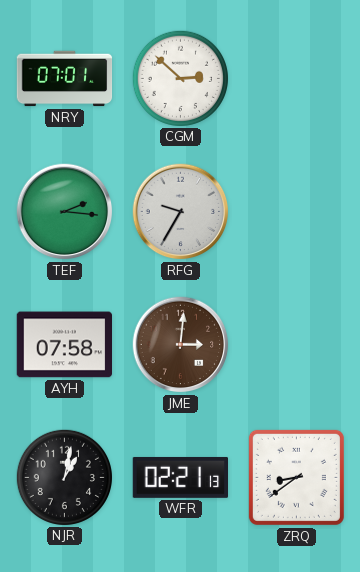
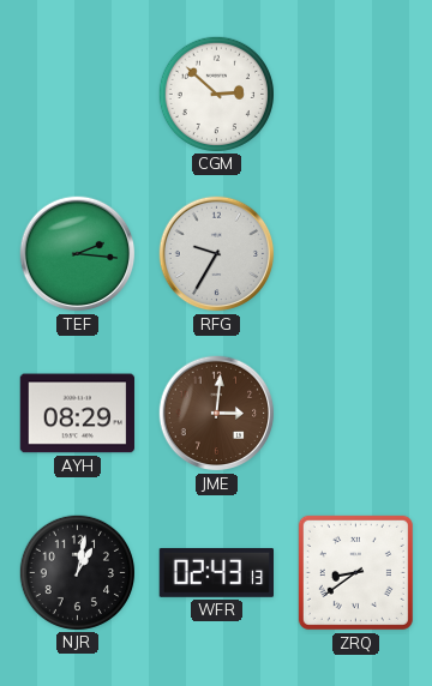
NRY: 07:01 -> none
AYH: 07:58 -> 08:29
WFR: 02:21 -> 02:43
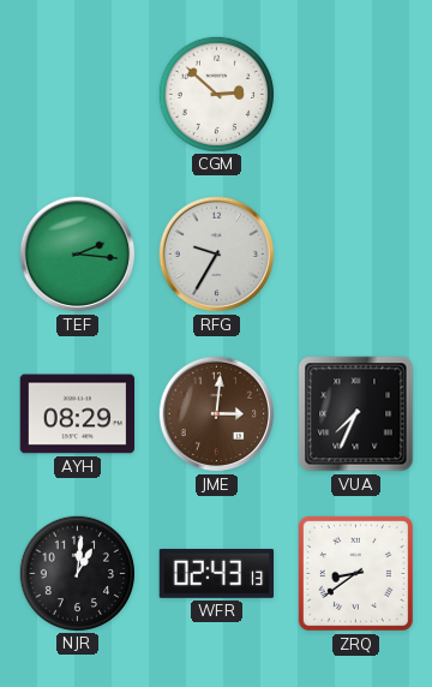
VUA: none -> 7:34
NJR: 1:02 -> 1:01
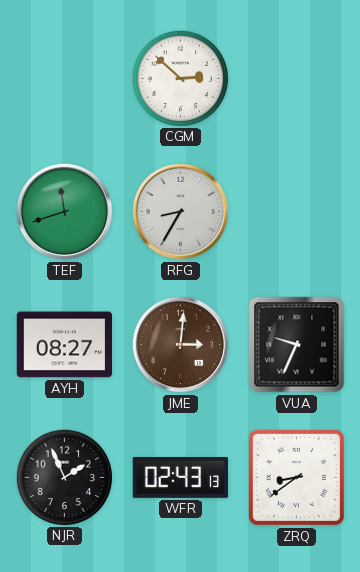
TEF: 2:16 -> 11:42
RFG: 9:35 -> 8:35
AYH: 08:29 -> 08:27
VUA: 7:34 -> 9:34
NJR: 1:01 -> 1:56
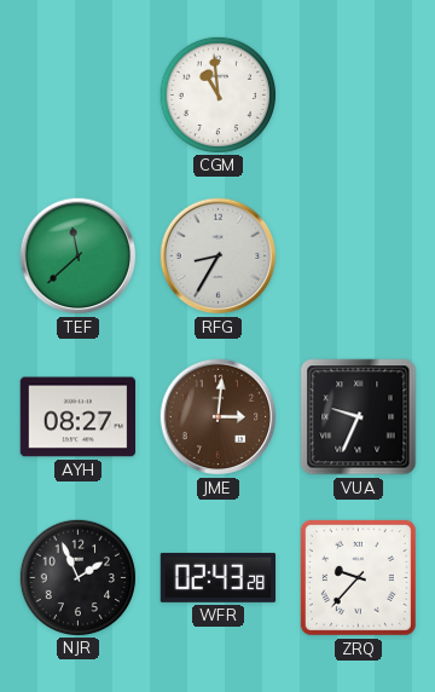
CGM: 2:52 -> 10:59
TEF: 11:42 -> 11:38
WFR: 02:43:13 -> 02:43:28
ZRQ: 8:39 -> 9:37
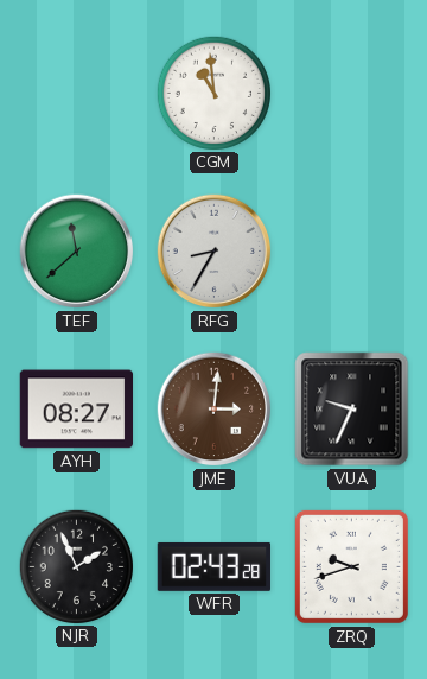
ZRQ: 9:37 -> 9:42
